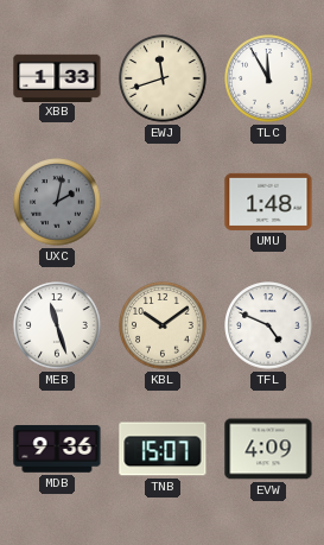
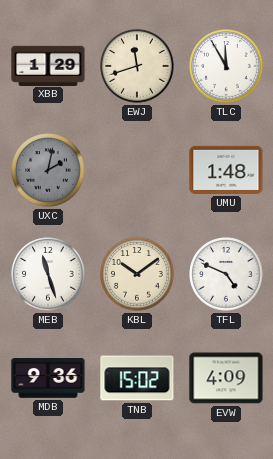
XBB: 1:33 -> 1:29
TNB: 15:07 -> 15:02
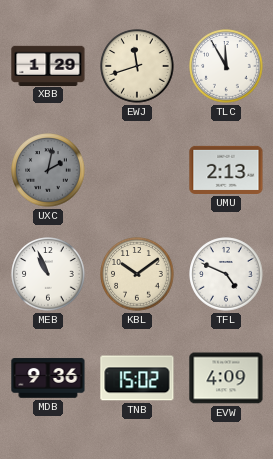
UMU: 1:48 -> 2:13
MEB: 11:27 -> 10:56
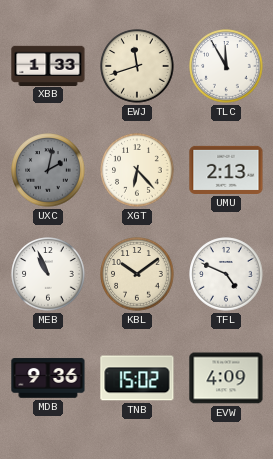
XBB: 1:29 -> 1:33
XGT: none -> 6:23
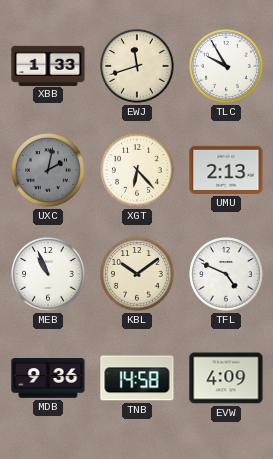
TLC: 11:55 -> 9:55
TNB: 15:02 -> 14:58
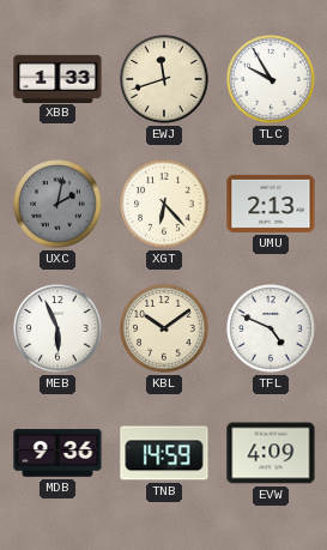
MEB: 10:56 -> 5:56
TNB: 14:58 -> 14:59
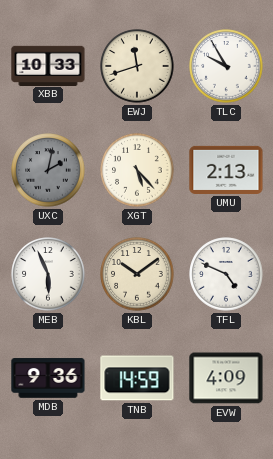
XBB: 1:33 -> 10:33
XGT: 6:23 -> 5:23
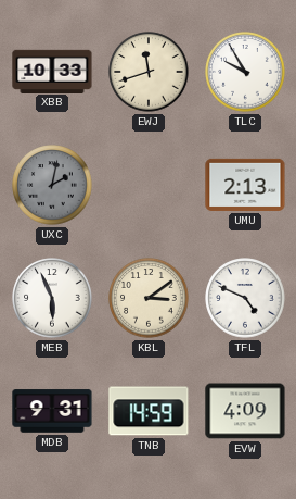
XGT: 5:23 -> none
KBL: 10:09 -> 3:09
MDB: 9:36 -> 9:31
